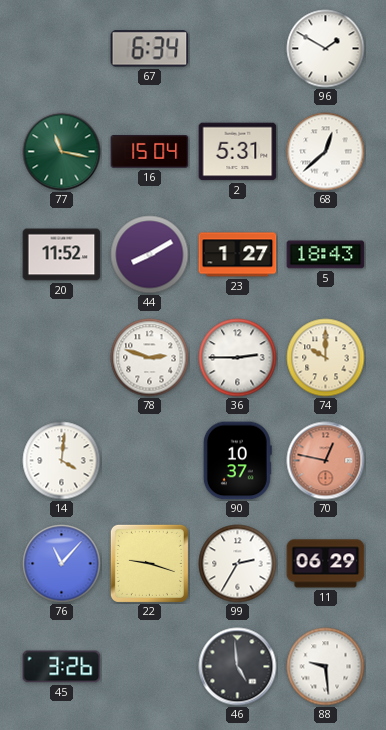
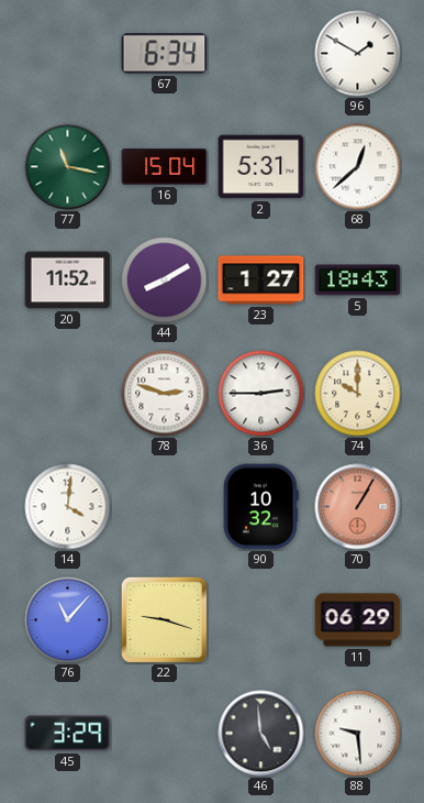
90: 10:37 -> 10:32
70: 12:47 -> 1:05
99: 2:35 -> none
45: 3:26 -> 3:29
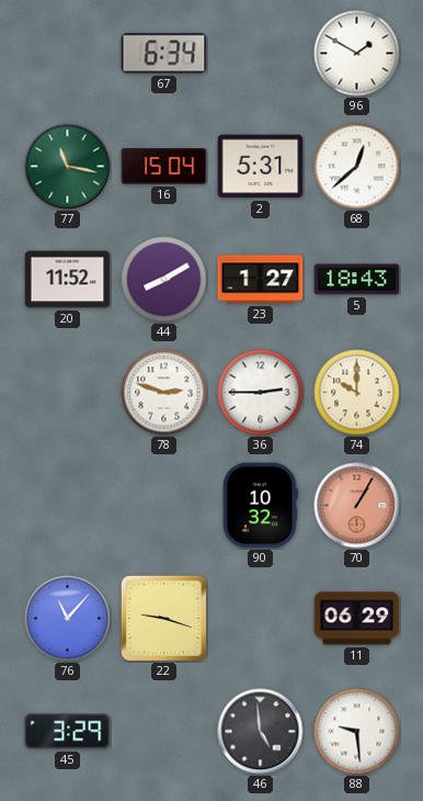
14: 4:01 -> none
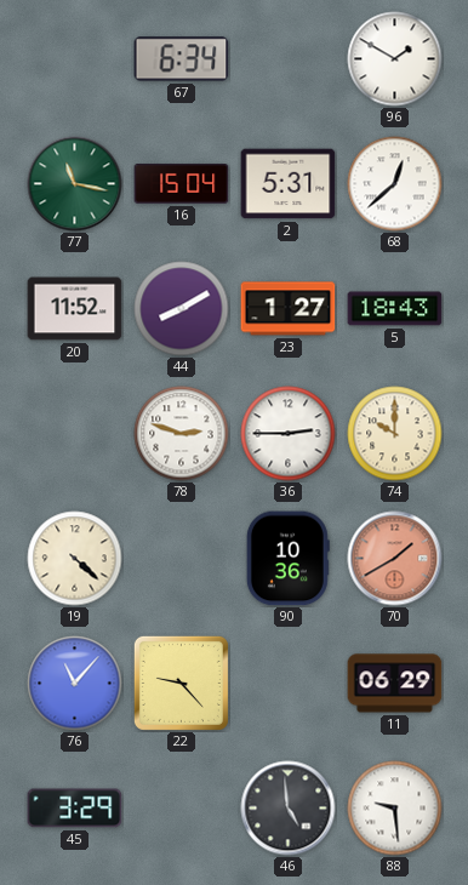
19: none -> 4:22
90: 10:32 -> 10:36
70: 1:05 -> 1:40
22: 9:18 -> 9:23
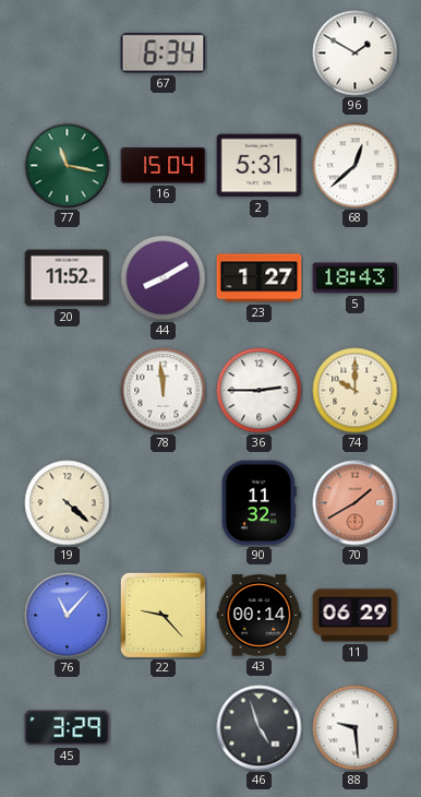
78: 2:48 -> 11:59
90: 10:36 -> 11:32
43: none -> 00:14
46: 4:59 -> 4:57
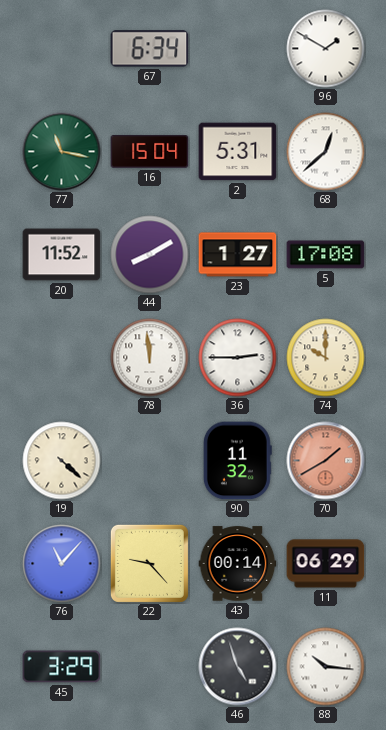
5: 18:43 -> 17:08
88: 9:29 -> 10:16
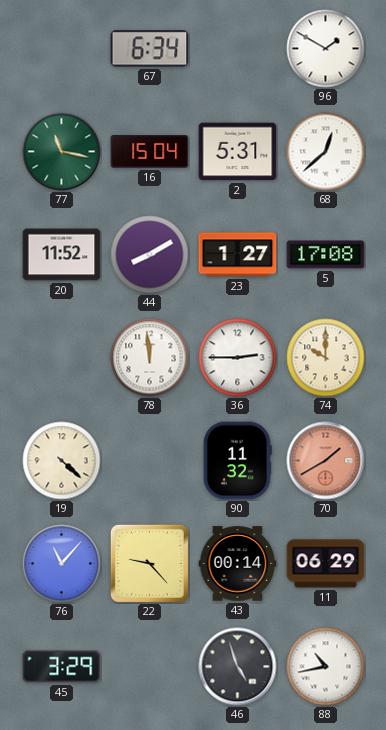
88: 10:16 -> 10:43
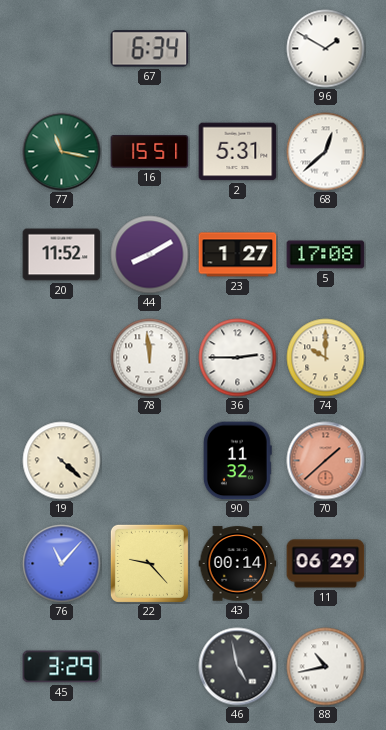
16: 15:04 -> 15:51
70: 1:40 -> 1:38
46: 4:57 -> 4:58
